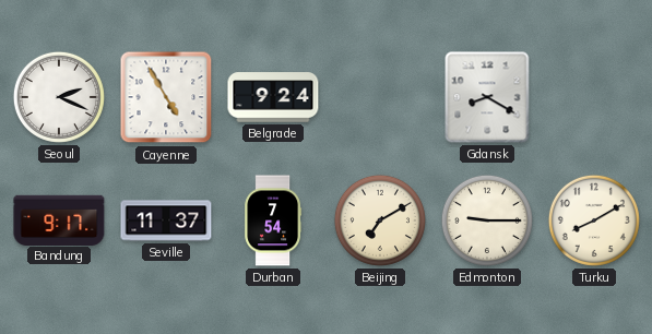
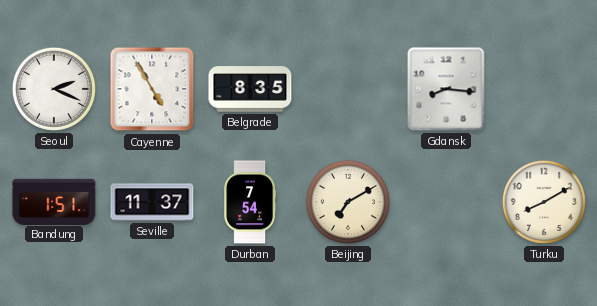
Belgrade: 9:24 -> 8:35
Gdansk: 8:20 -> 8:16
Bandung: 9:17 -> 1:51
Edmonton: 9:15 -> none
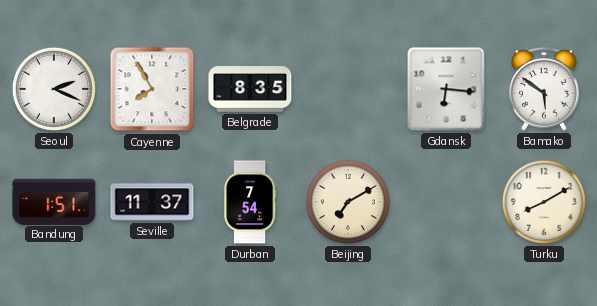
Cayenne: 4:55 -> 7:55
Gdansk: 8:16 -> 6:16
Bamako: none -> 5:51
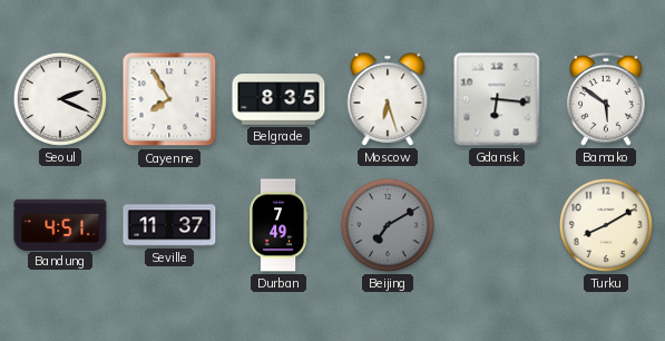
Moscow: none -> 6:27
Bandung: 1:51 -> 4:51
Durban: 7:54 -> 7:49
Beijing dial: cream -> grey
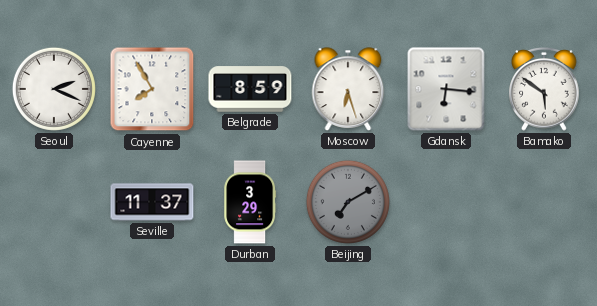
Belgrade: 8:35 -> 8:59
Bandung: 4:51 -> none
Durban: 7:49 -> 3:29
Turku: 8:10 -> none
